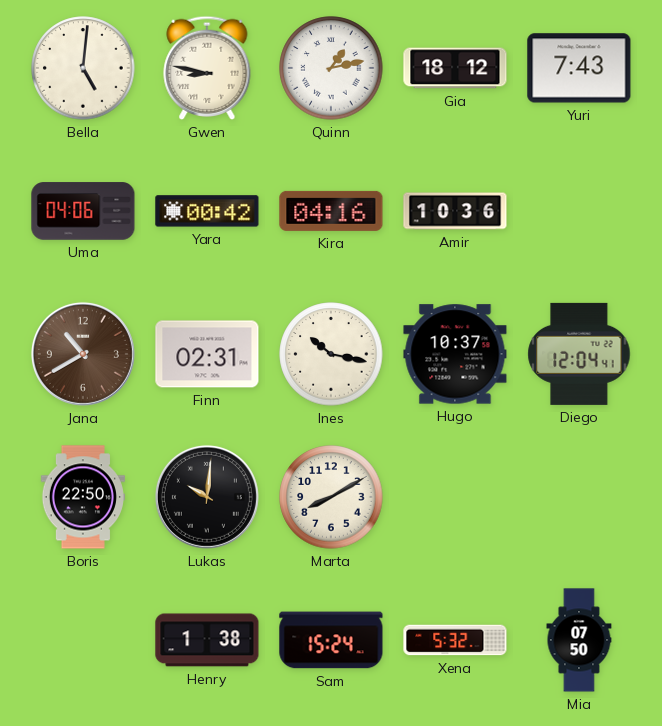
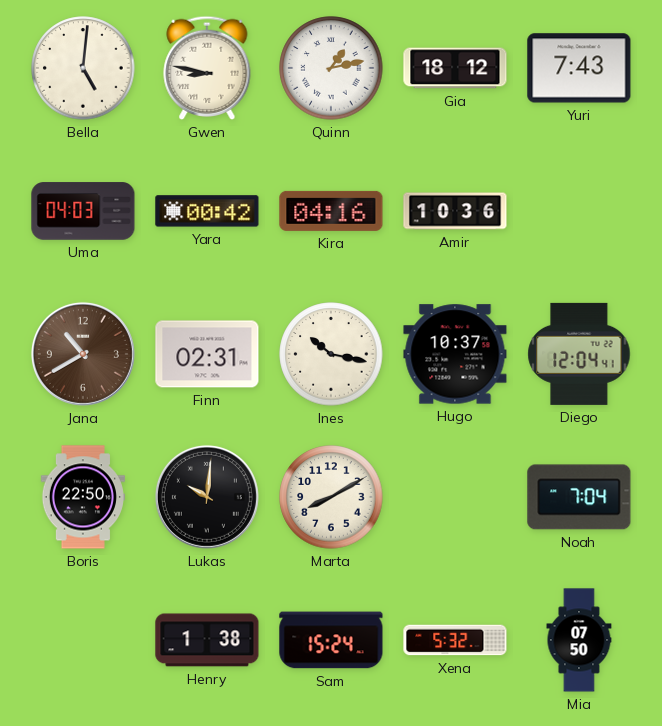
Uma: 04:06 -> 04:03
Noah: none -> 7:04
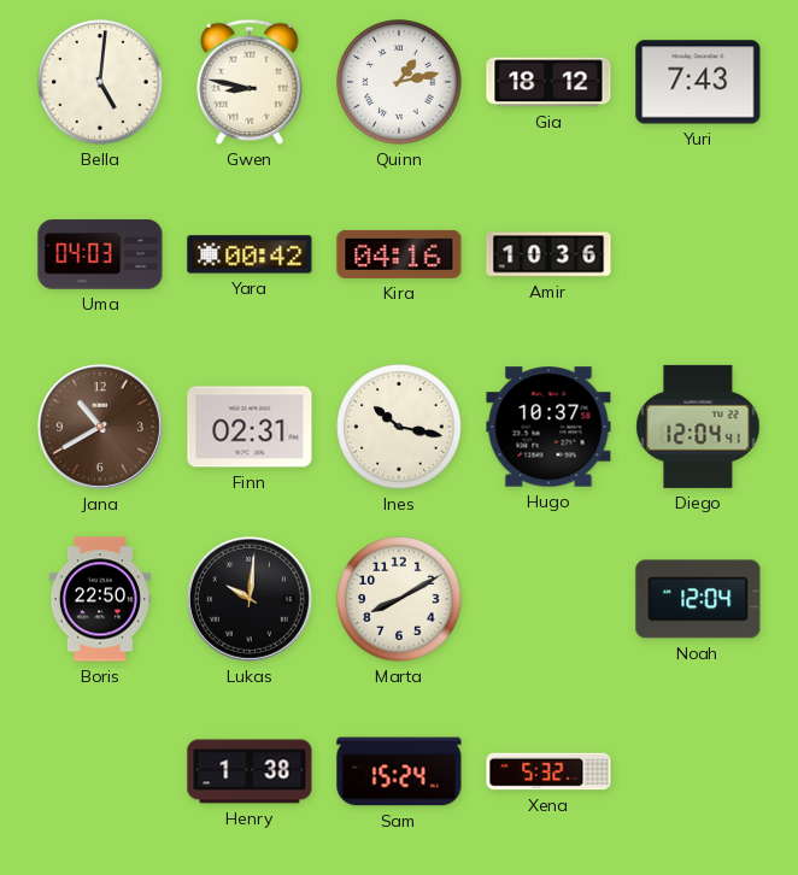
Noah: 7:04 -> 12:04
Mia: 07:50 -> none
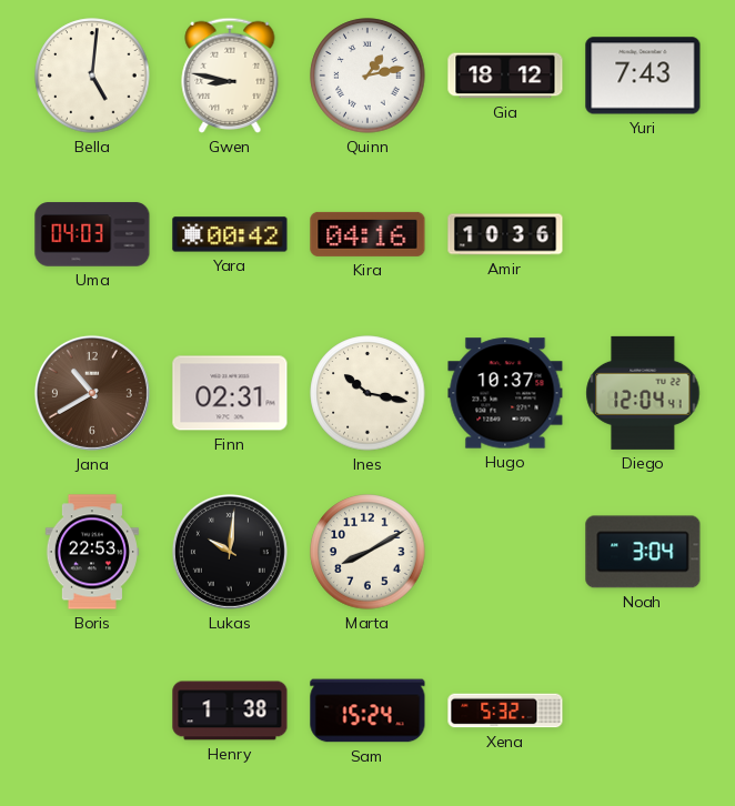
Boris: 22:50 -> 22:53
Noah: 12:04 -> 3:04
